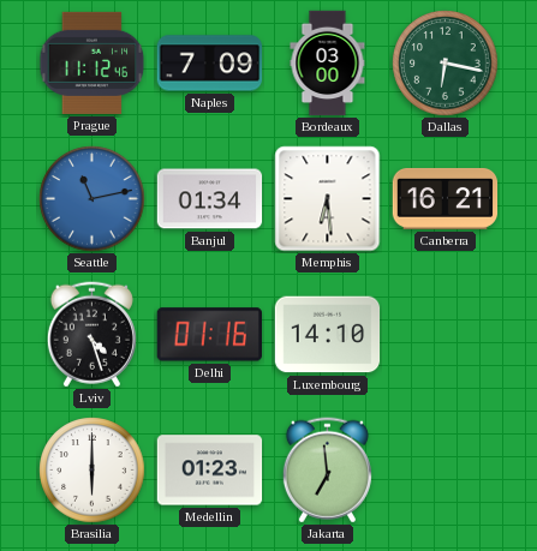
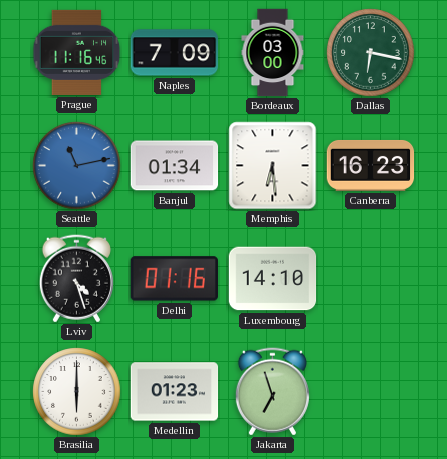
Prague: 11:12 -> 11:16
Canberra: 16:21 -> 16:23
Jakarta: 6:59 -> 6:57
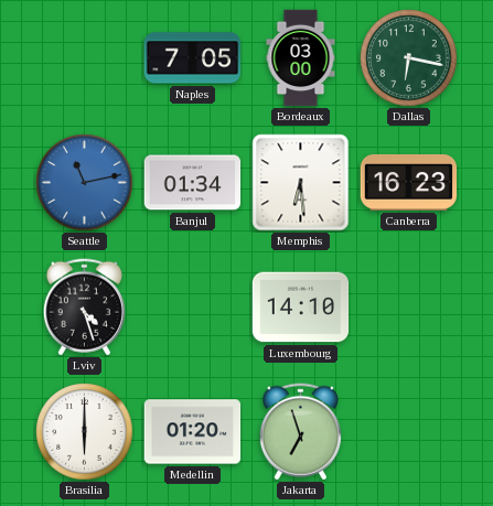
Prague: 11:16 -> none
Naples: 7:09 -> 7:05
Delhi: 01:16 -> none
Medellin: 01:23 -> 01:20
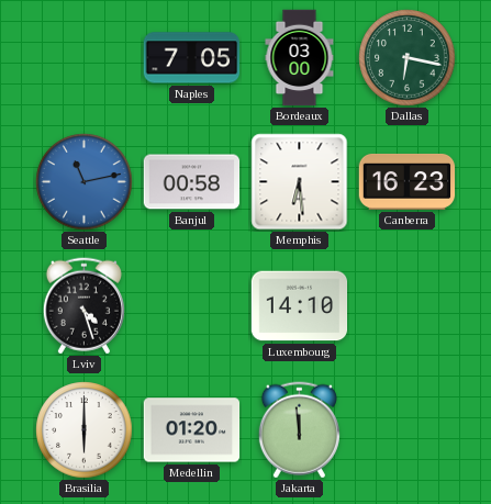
Banjul: 01:34 -> 00:58
Jakarta: 6:57 -> 11:59
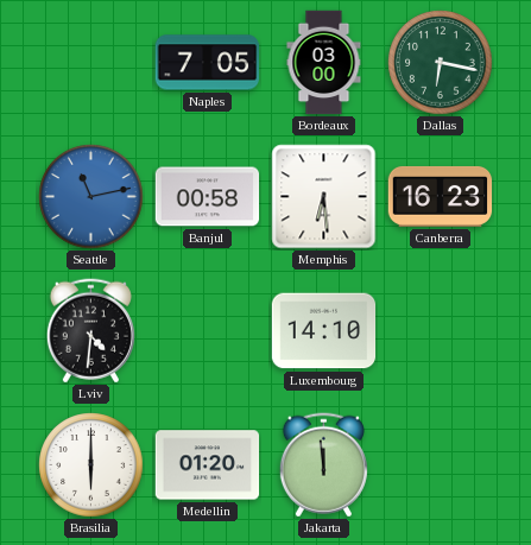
Lviv: 4:27 -> 4:31
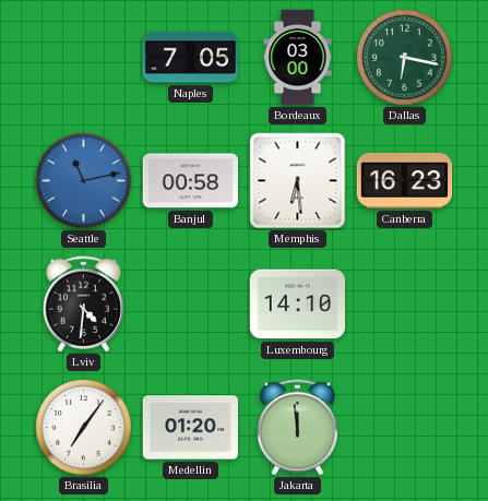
Brasilia: 6:00 -> 7:06
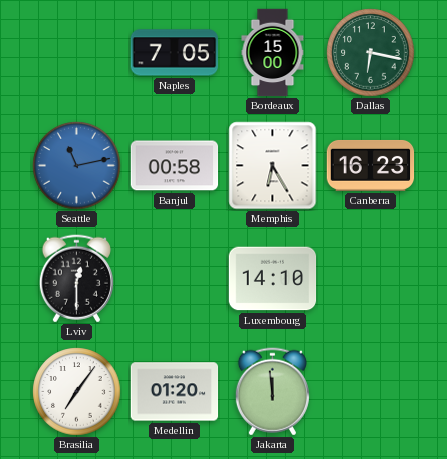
Bordeaux: 03:00 -> 15:00
Memphis: 6:29 -> 6:25
Lviv: 4:31 -> 12:30
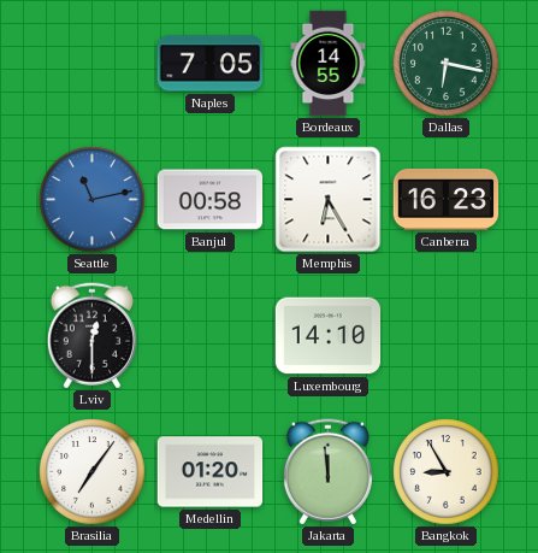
Bordeaux: 15:00 -> 14:55
Bangkok: none -> 8:55
